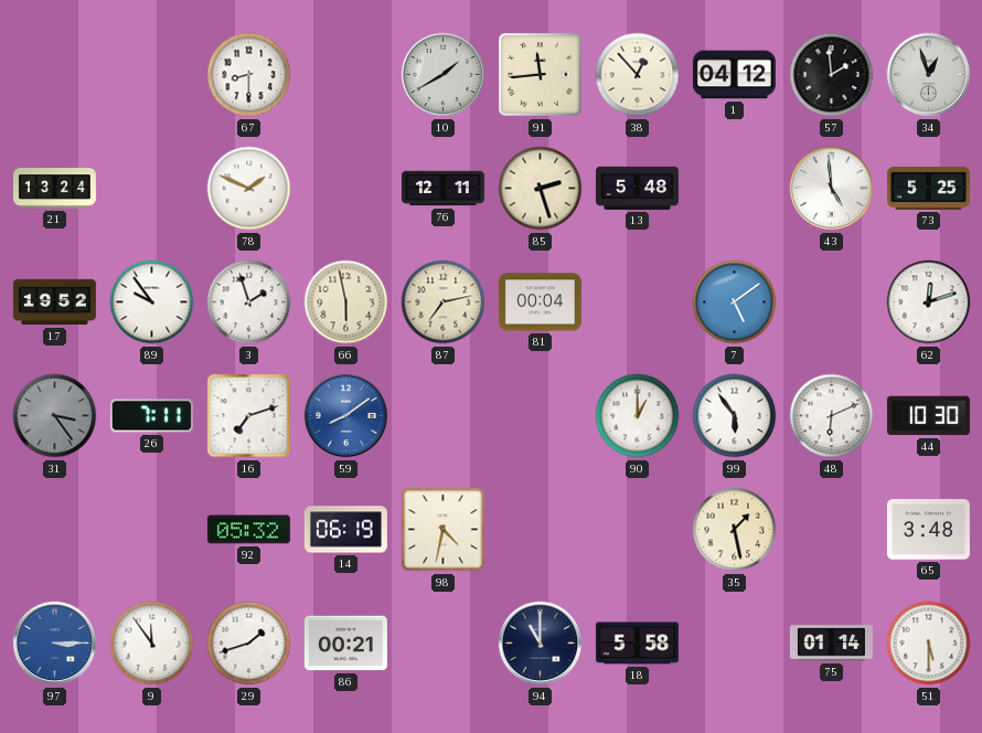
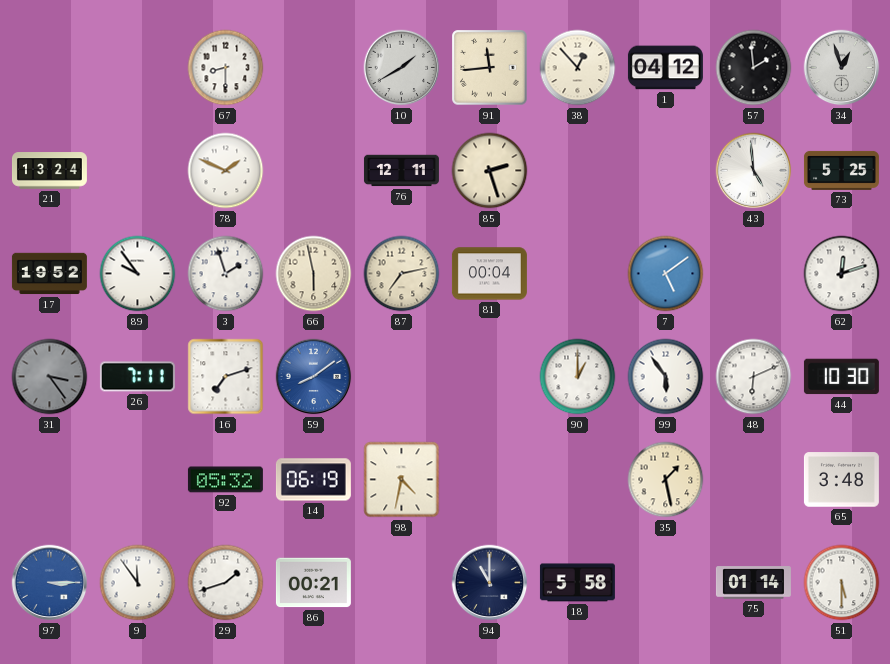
13: 5:48 -> none
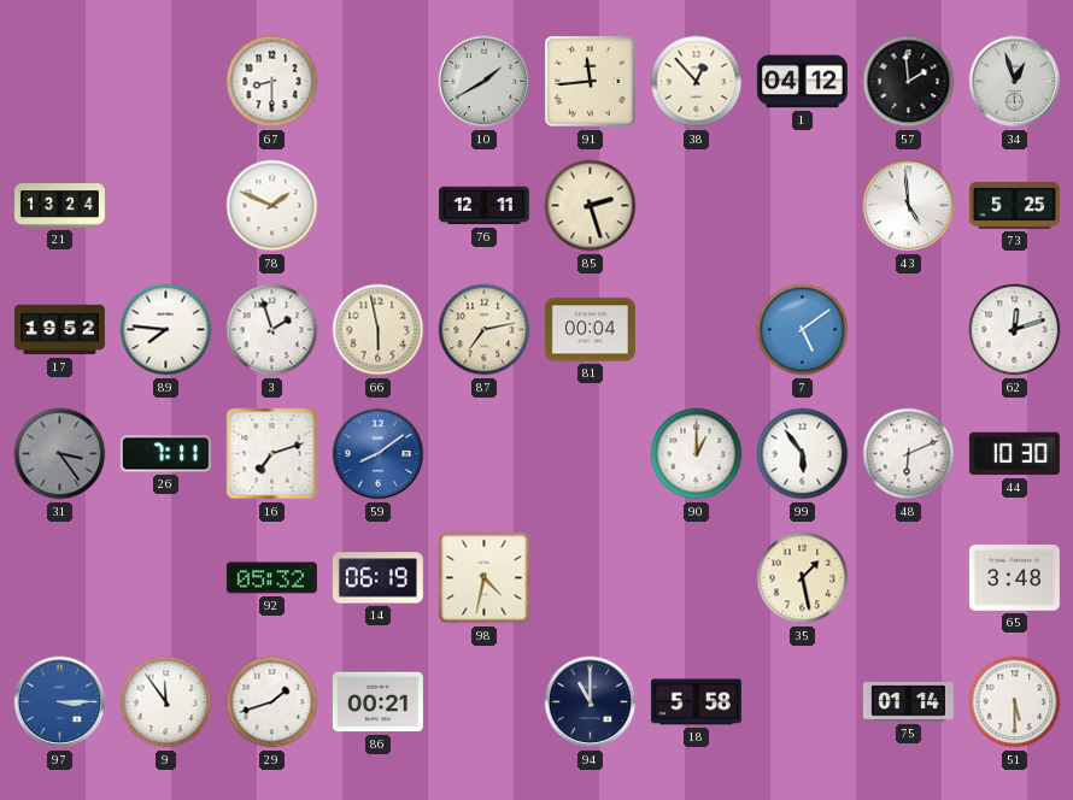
89: 9:54 -> 7:46
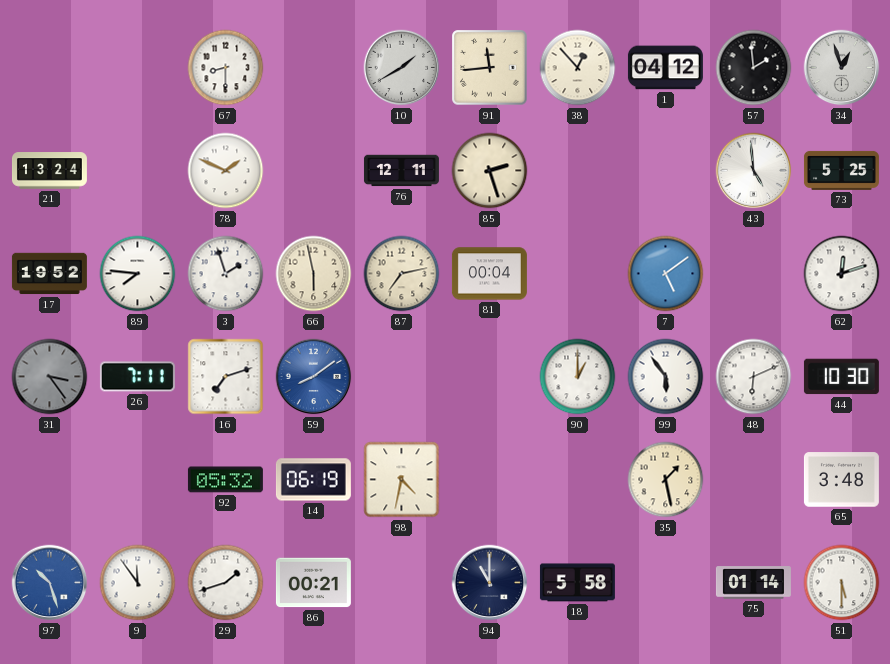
97: 3:15 -> 10:27
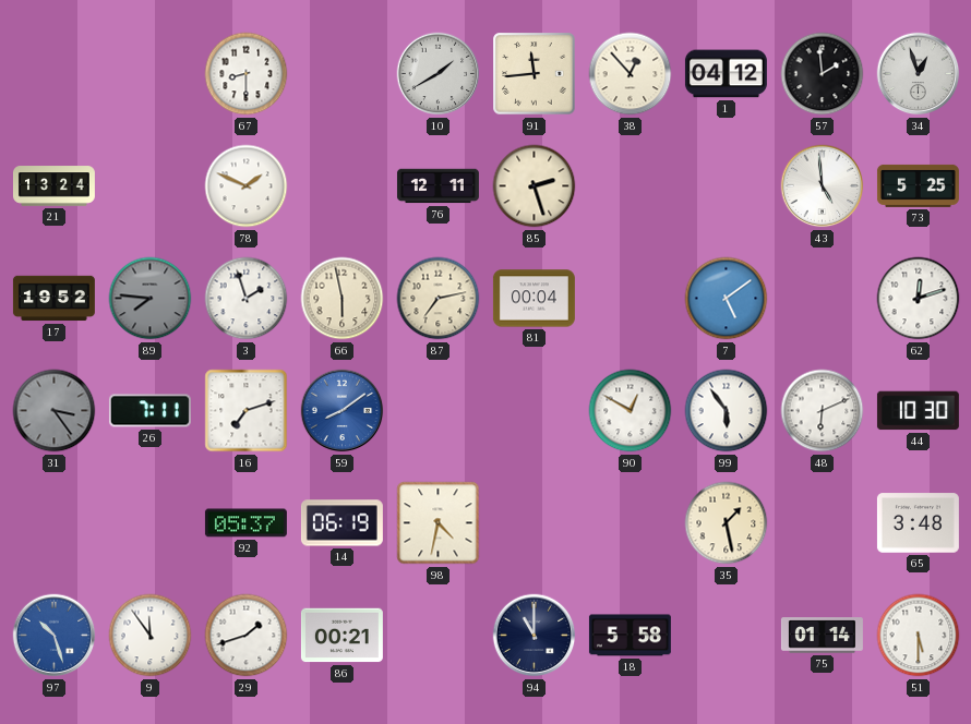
89 dial: white -> grey
90: 1:00 -> 12:50
92: 05:32 -> 05:37
